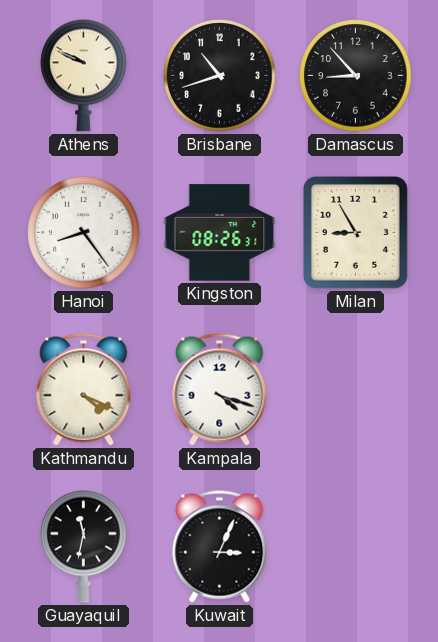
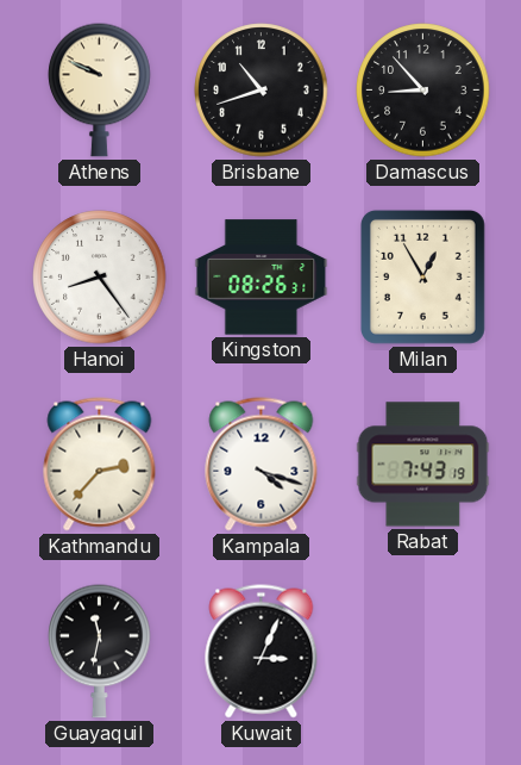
Milan: 8:55 -> 12:55
Kathmandu: 4:19 -> 2:37
Rabat: none -> 7:43
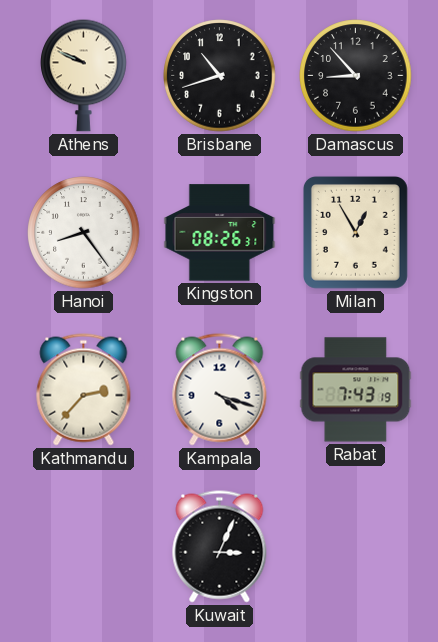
Guayaquil: 11:32 -> none
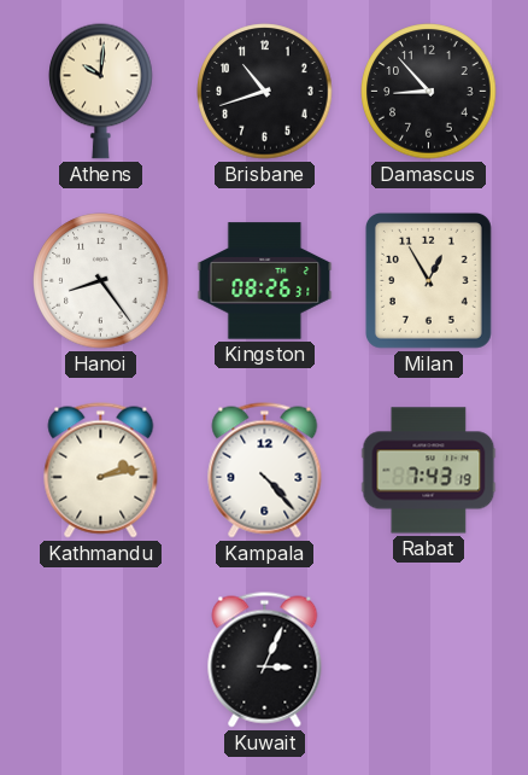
Athens: 9:49 -> 10:01
Kathmandu: 2:37 -> 2:13
Kampala: 4:18 -> 4:23
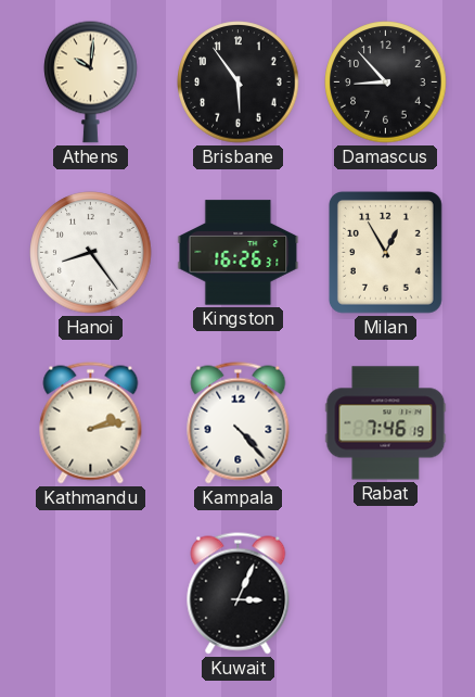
Brisbane: 10:42 -> 5:54
Kingston: 08:26 -> 16:26
Rabat: 7:43 -> 7:46
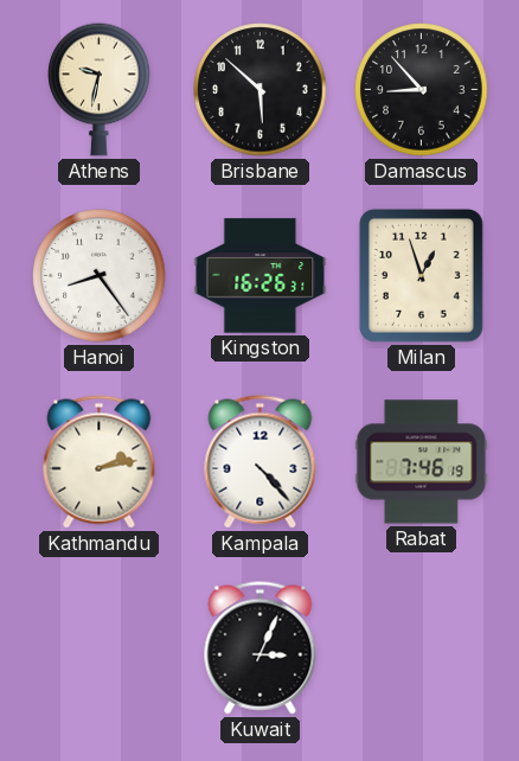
Athens: 10:01 -> 9:32
Brisbane: 5:54 -> 5:52
Milan: 12:55 -> 12:57
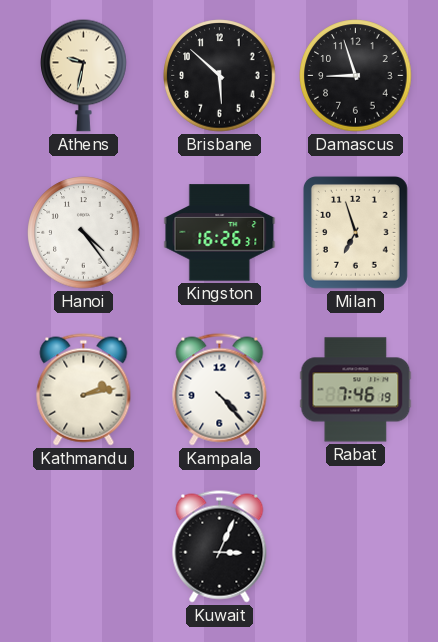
Damascus: 8:53 -> 8:57
Hanoi: 8:24 -> 4:24
Milan: 12:57 -> 6:57
